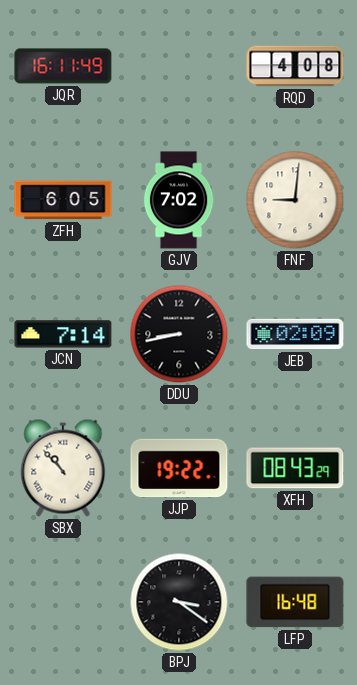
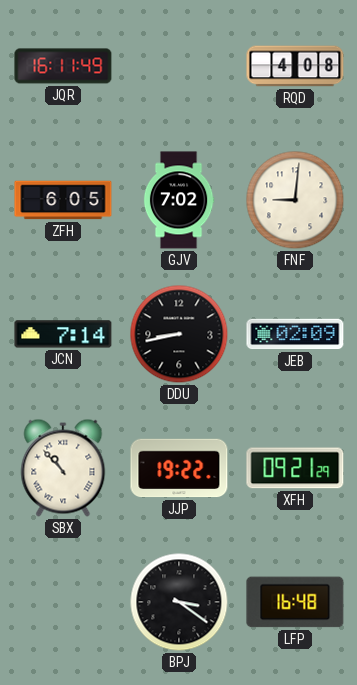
XFH: 08:43 -> 09:21
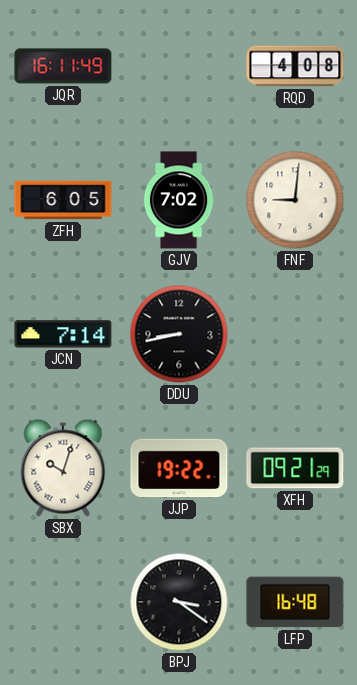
JEB: 02:09 -> none
SBX: 10:53 -> 10:03
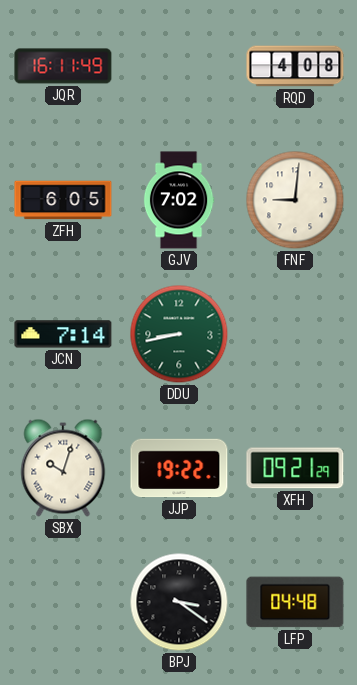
DDU dial: black -> green
LFP: 16:48 -> 04:48
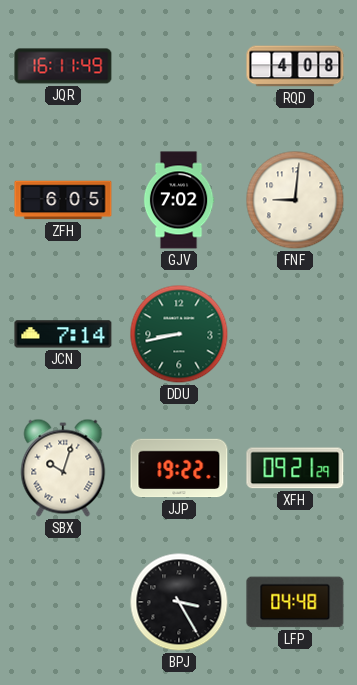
BPJ: 3:21 -> 3:25
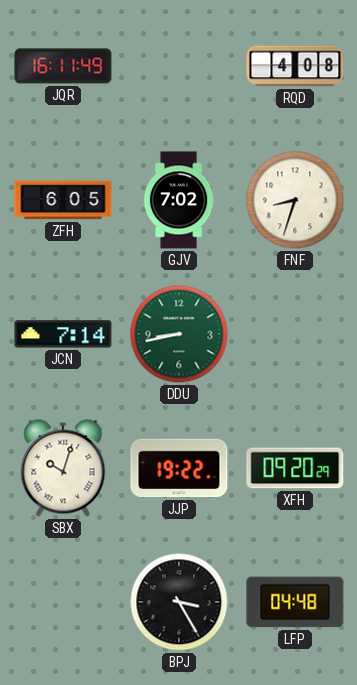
FNF: 9:01 -> 8:33
XFH: 09:21 -> 09:20
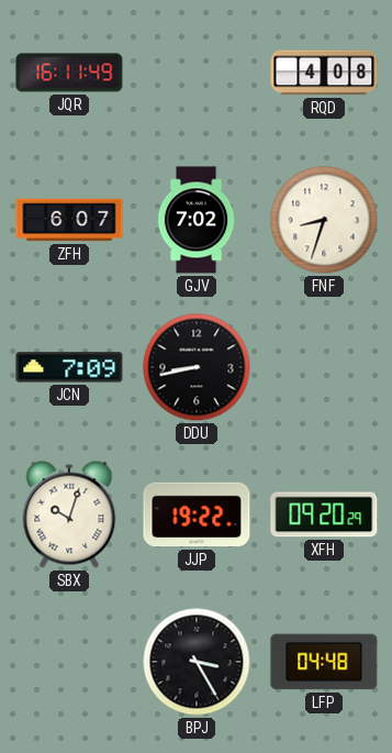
ZFH: 6:05 -> 6:07
JCN: 7:14 -> 7:09
DDU dial: green -> black
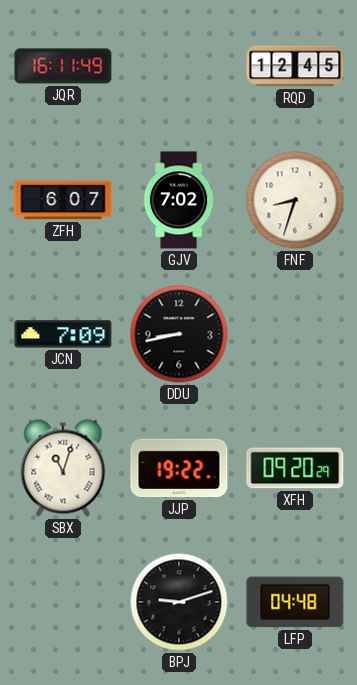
RQD: 4:08 -> 12:45
SBX: 10:03 -> 11:03
BPJ: 3:25 -> 9:12
